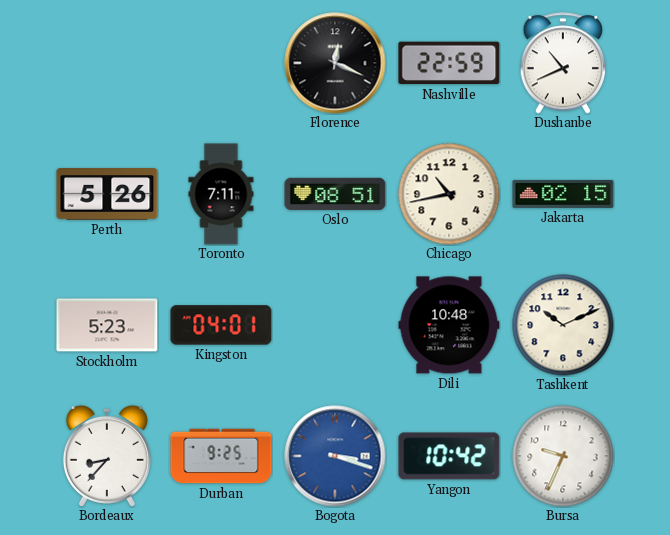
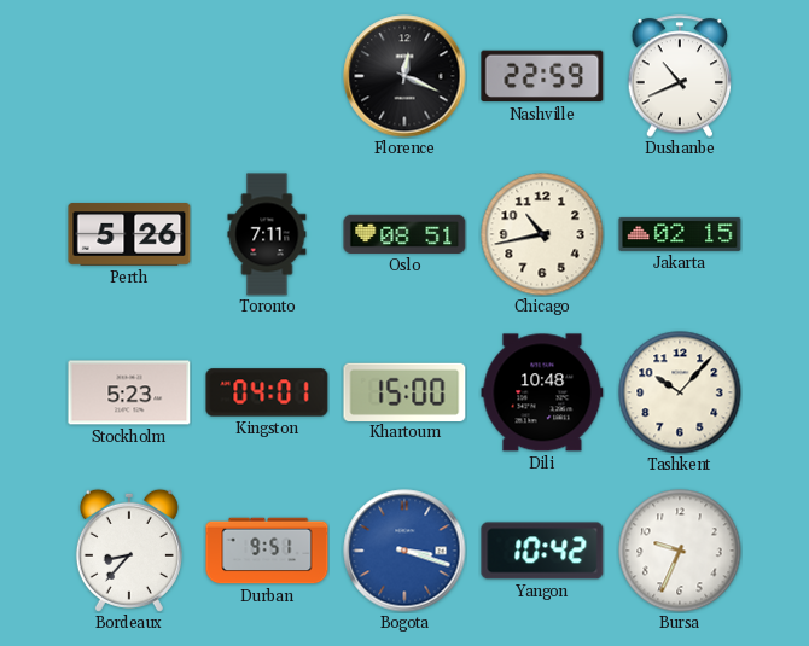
Khartoum: none -> 15:00
Tashkent: 10:11 -> 10:07
Durban: 9:25 -> 9:51
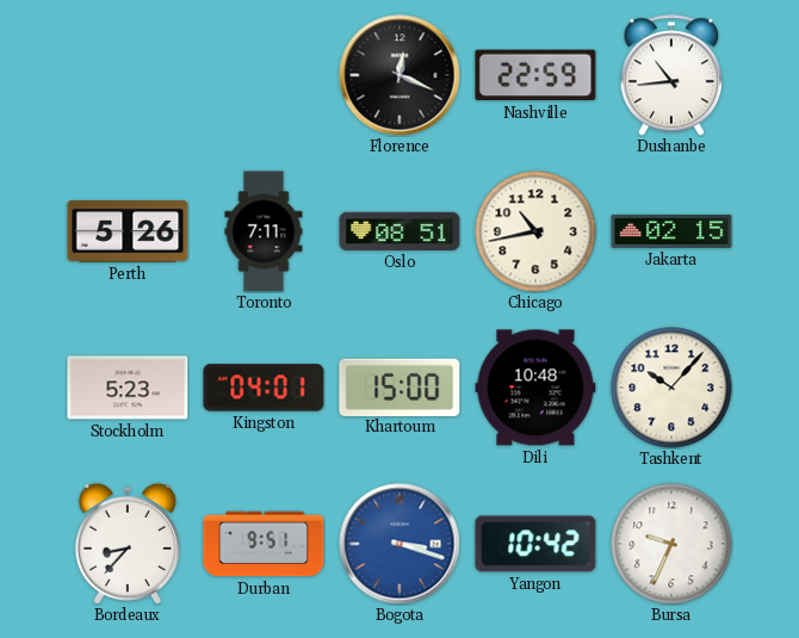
Dushanbe: 10:41 -> 10:44
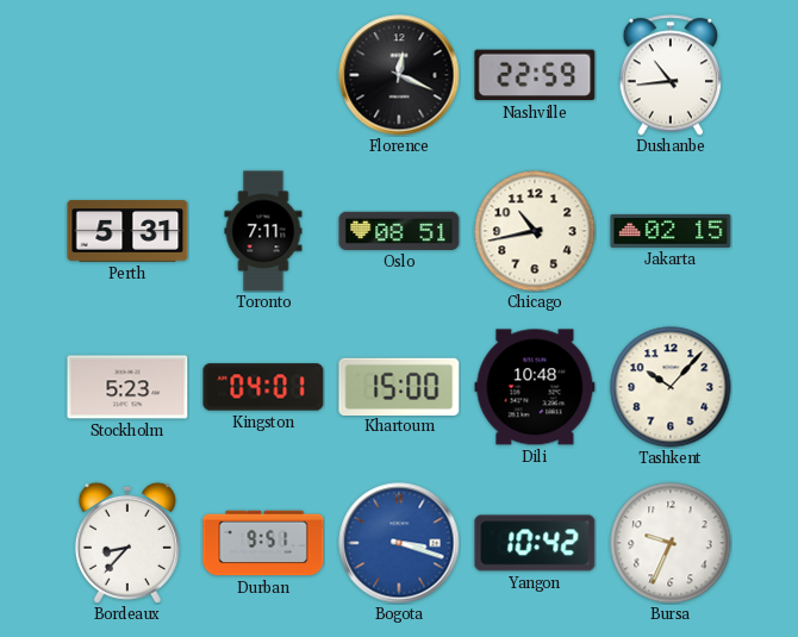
Perth: 5:26 -> 5:31
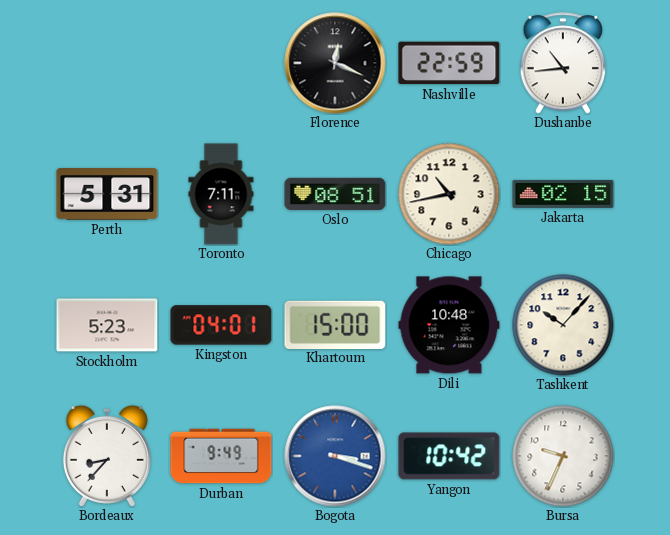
Durban: 9:51 -> 9:49
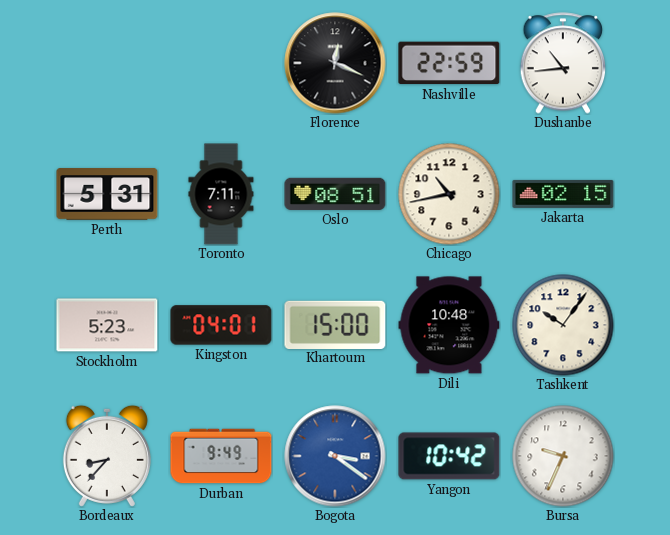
Tashkent: 10:07 -> 10:06
Bogota: 3:18 -> 3:21
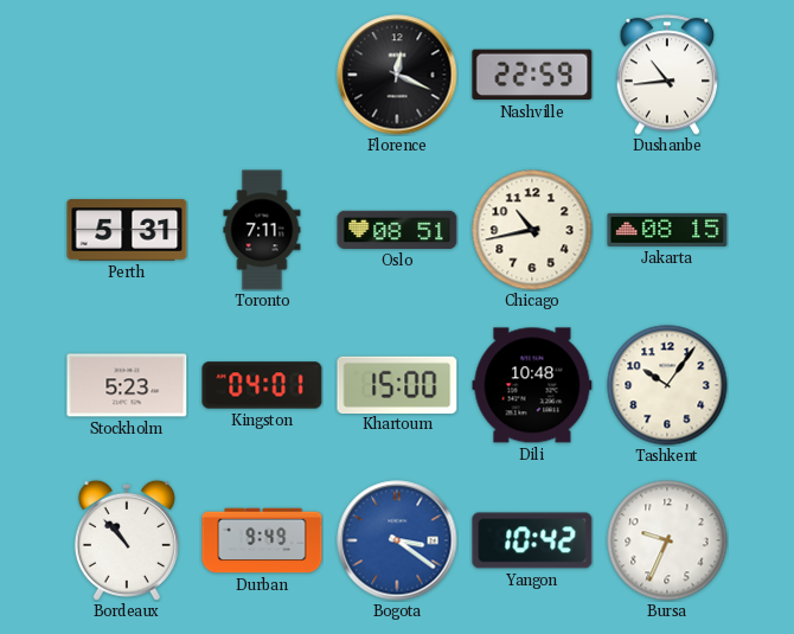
Jakarta: 02:15 -> 08:15
Bordeaux: 8:37 -> 10:53
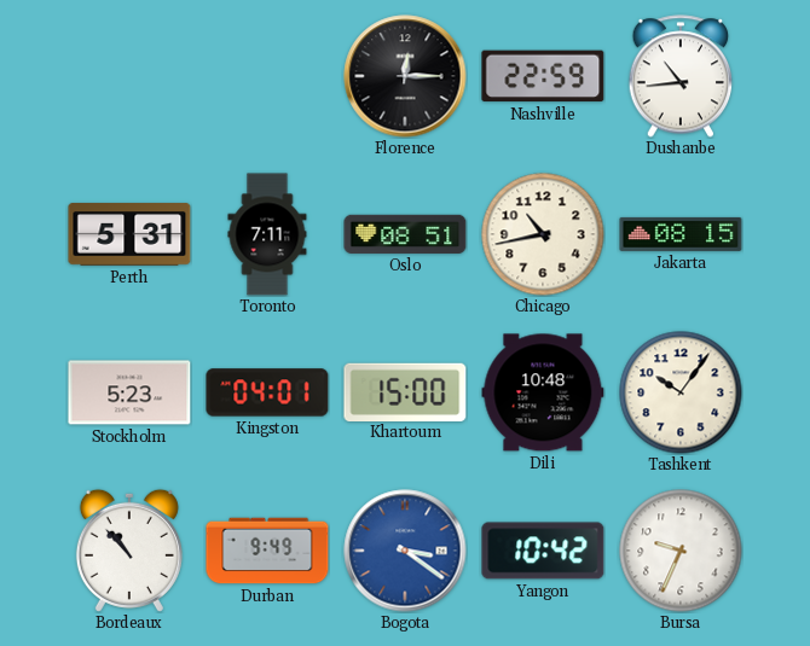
Florence: 12:19 -> 12:15
